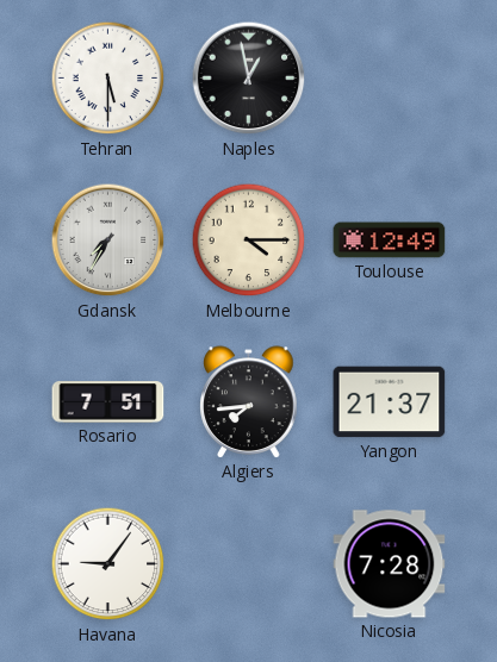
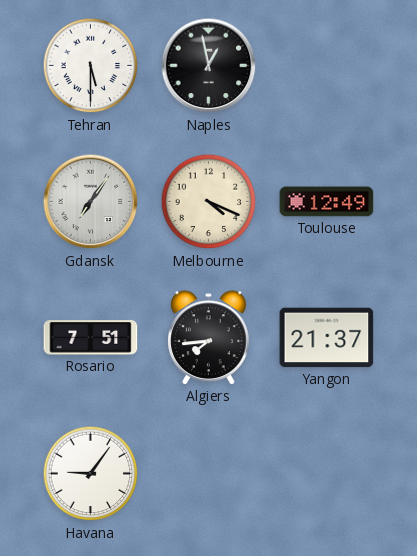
Gdansk: 7:35 -> 7:06
Melbourne: 4:15 -> 4:19
Nicosia: 7:28 -> none
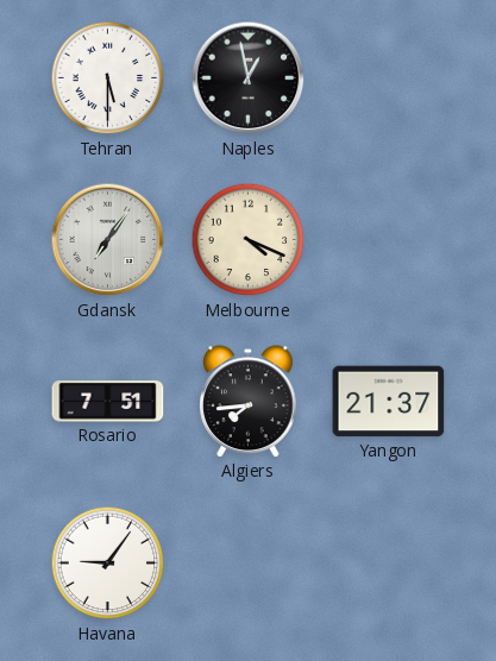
Toulouse: 12:49 -> none
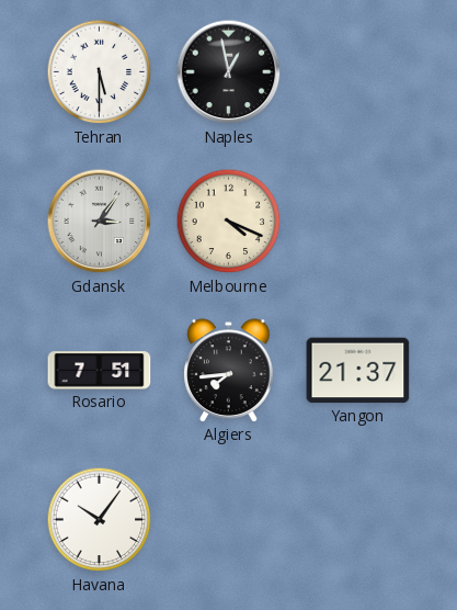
Gdansk: 7:06 -> 3:06
Havana: 9:06 -> 10:06
